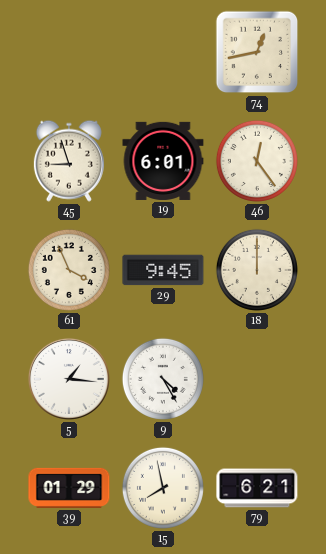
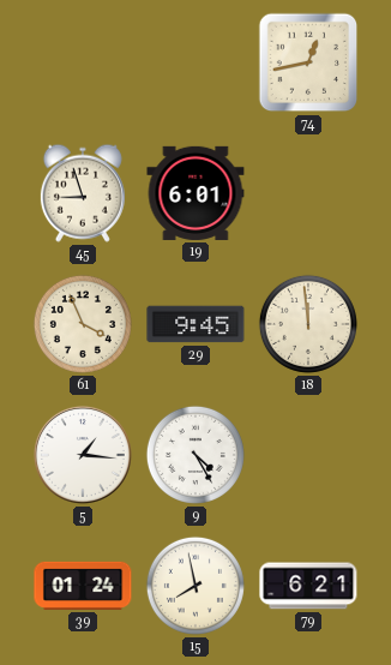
46: 12:24 -> none
18: 12:00 -> 11:59
39: 01:29 -> 01:24
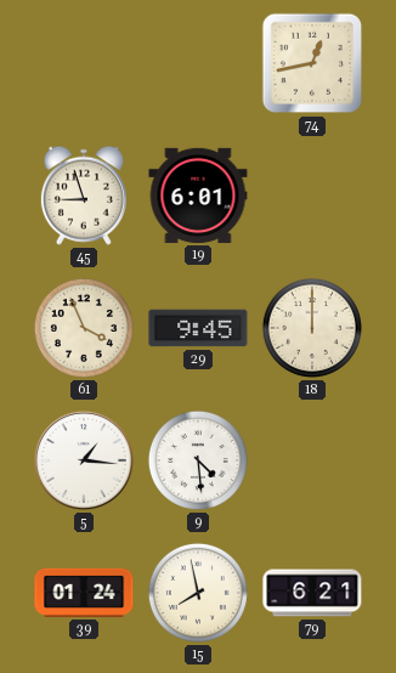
18: 11:59 -> 12:00
9: 4:25 -> 4:29
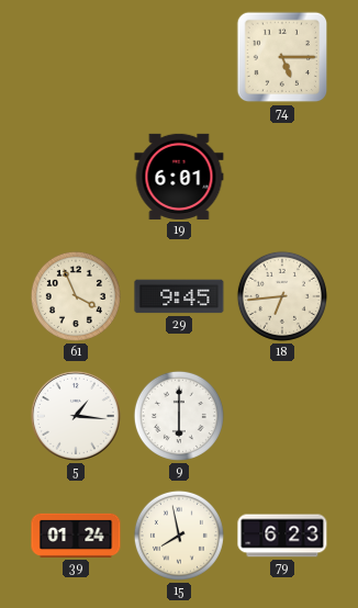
74: 12:43 -> 5:15
45: 8:57 -> none
18: 12:00 -> 6:44
9: 4:29 -> 6:00
79: 6:21 -> 6:23
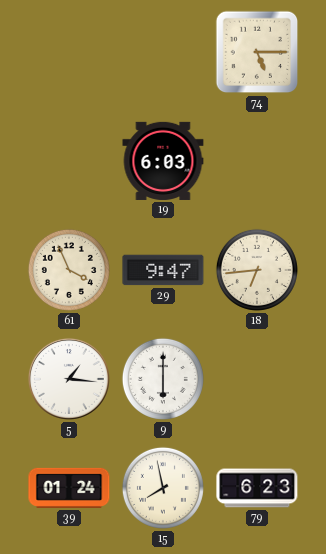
19: 6:01 -> 6:03
29: 9:45 -> 9:47
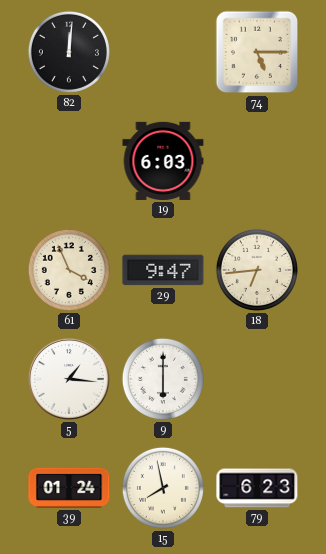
82: none -> 12:01
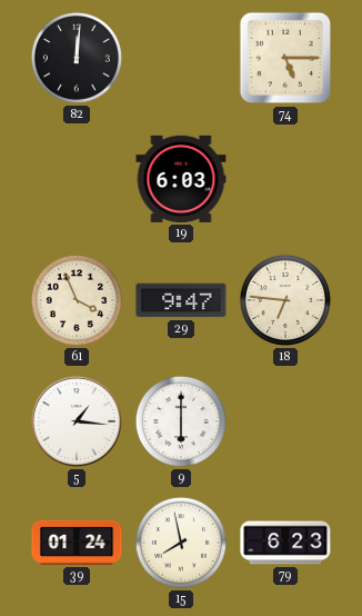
18: 6:44 -> 6:46
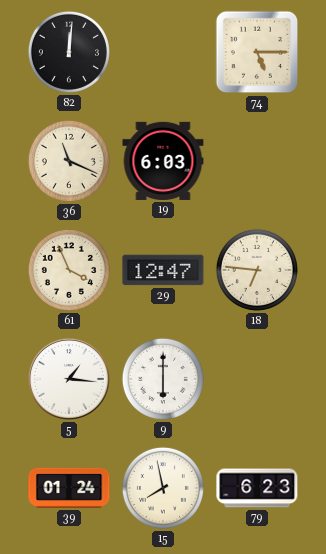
36: none -> 11:19
29: 9:47 -> 12:47
